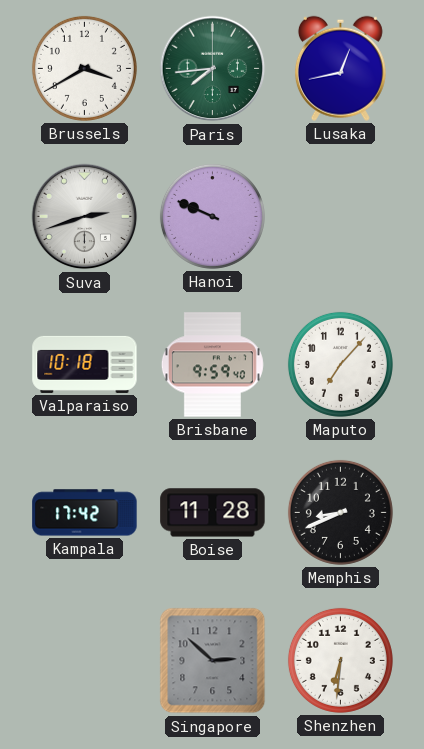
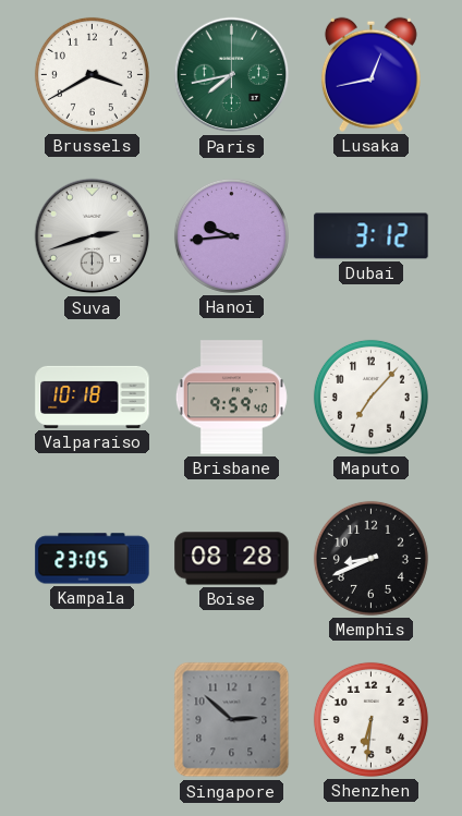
Paris: 7:44 -> 7:43
Hanoi: 9:49 -> 9:44
Dubai: none -> 3:12
Kampala: 17:42 -> 23:05
Boise: 11:28 -> 08:28
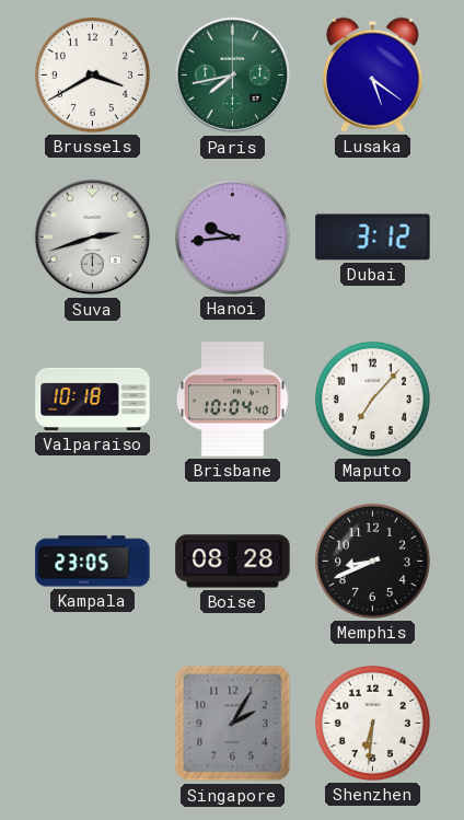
Lusaka: 12:43 -> 5:21
Brisbane: 9:59 -> 10:04
Singapore: 2:52 -> 2:05
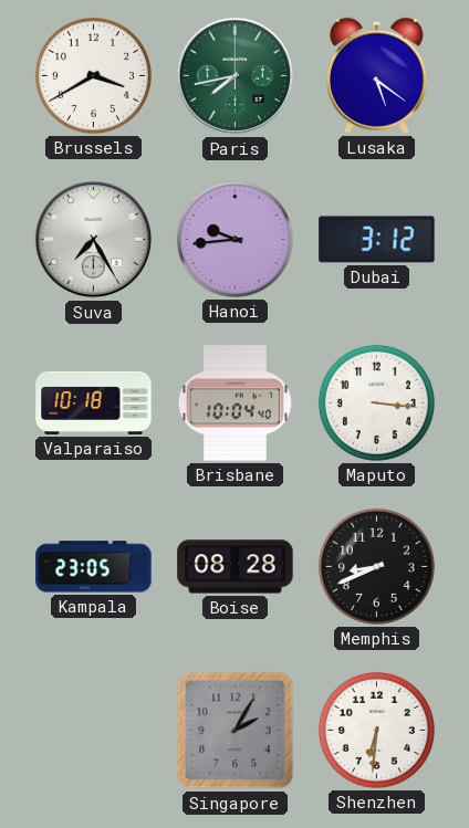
Suva: 2:42 -> 7:25
Maputo: 7:07 -> 3:16
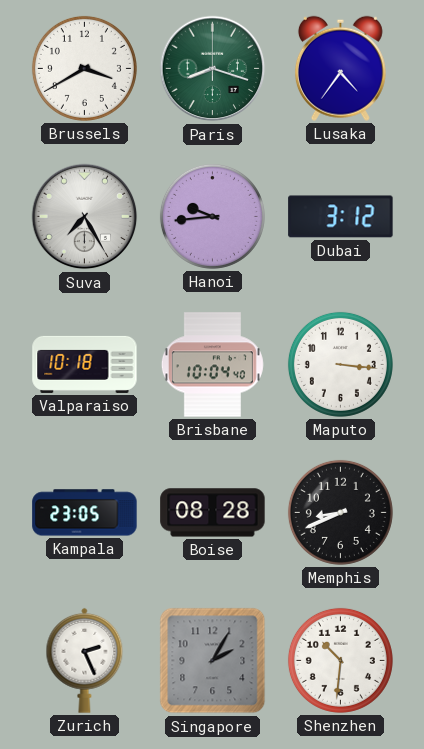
Paris: 7:43 -> 8:18
Lusaka: 5:21 -> 4:36
Zurich: none -> 2:26
Shenzhen: 6:31 -> 10:31
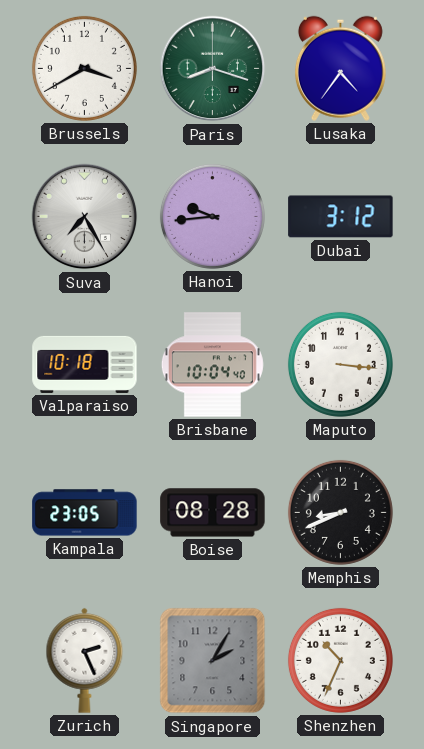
Shenzhen: 10:31 -> 10:34
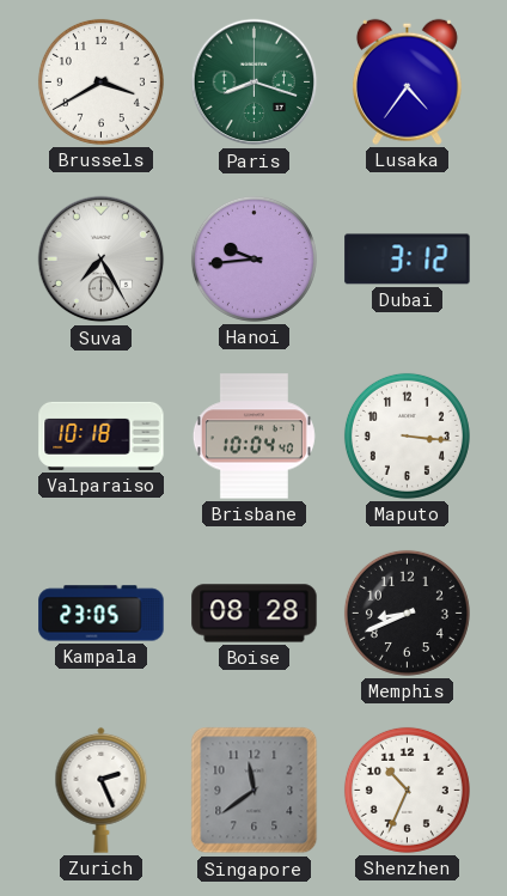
Singapore: 2:05 -> 11:39
